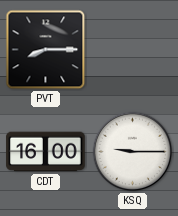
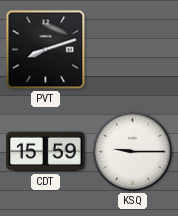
PVT: 8:15 -> 8:12
CDT: 16:00 -> 15:59
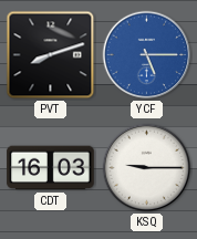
YCF: none -> 5:15
CDT: 15:59 -> 16:03
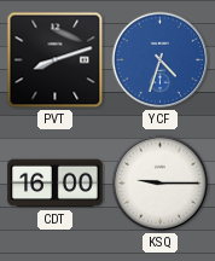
YCF: 5:15 -> 4:33
CDT: 16:03 -> 16:00
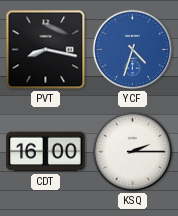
PVT: 8:12 -> 8:17
KSQ: 9:15 -> 2:15
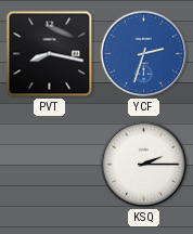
YCF: 4:33 -> 2:33
CDT: 16:00 -> none
